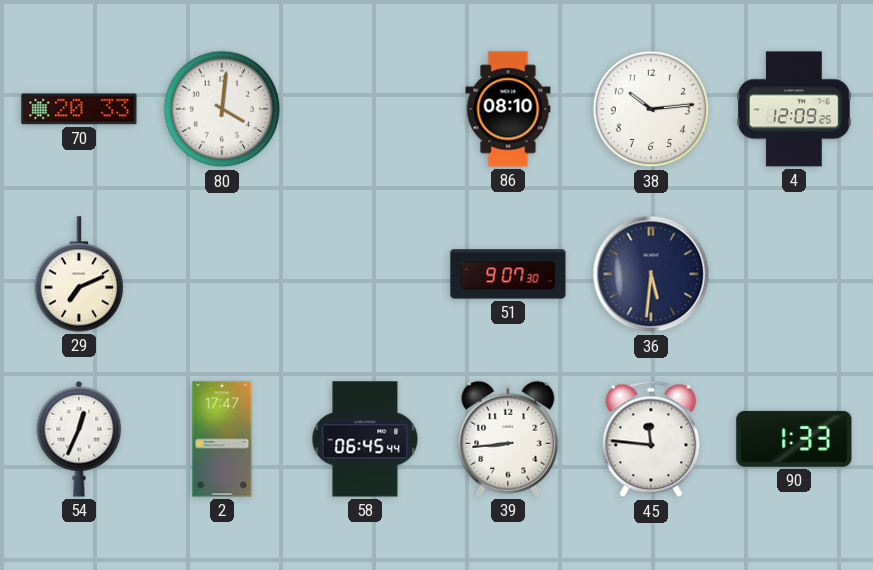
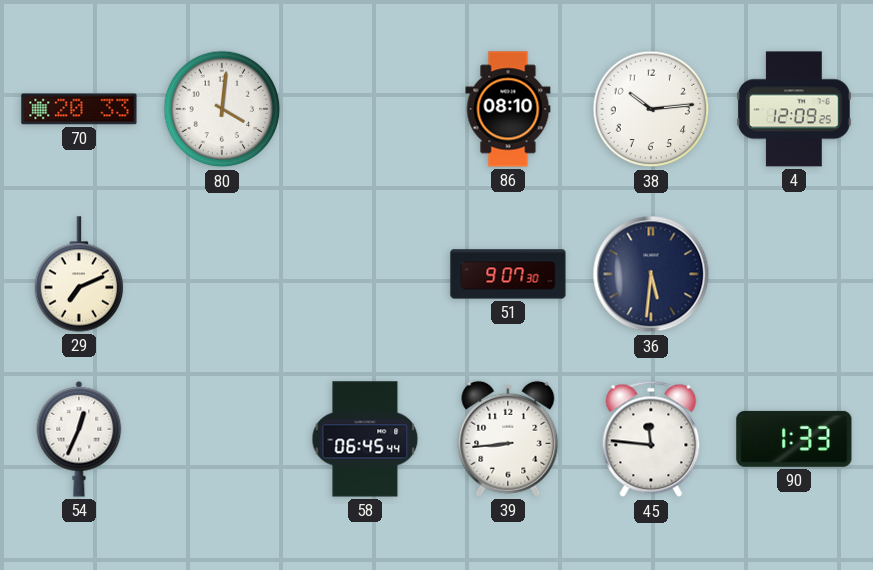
2: 17:47 -> none
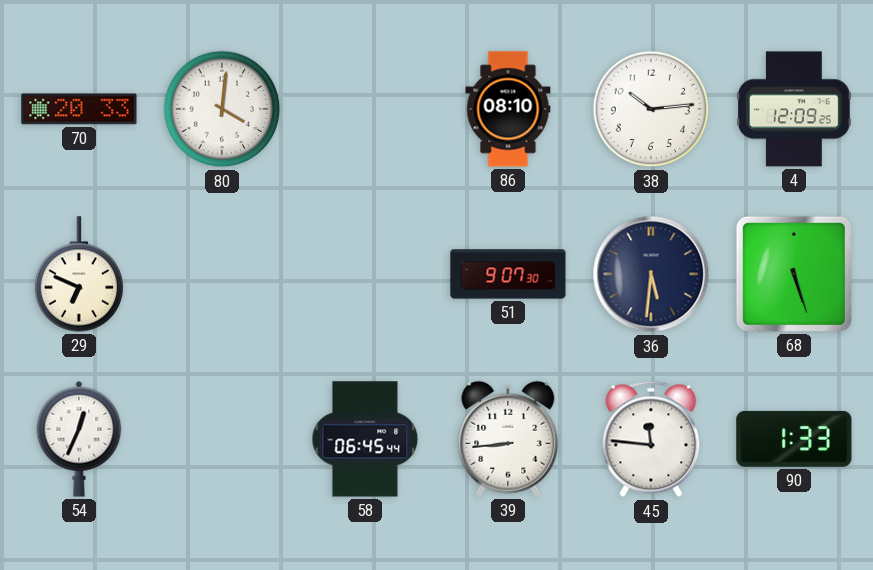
29: 7:11 -> 6:49
68: none -> 5:27
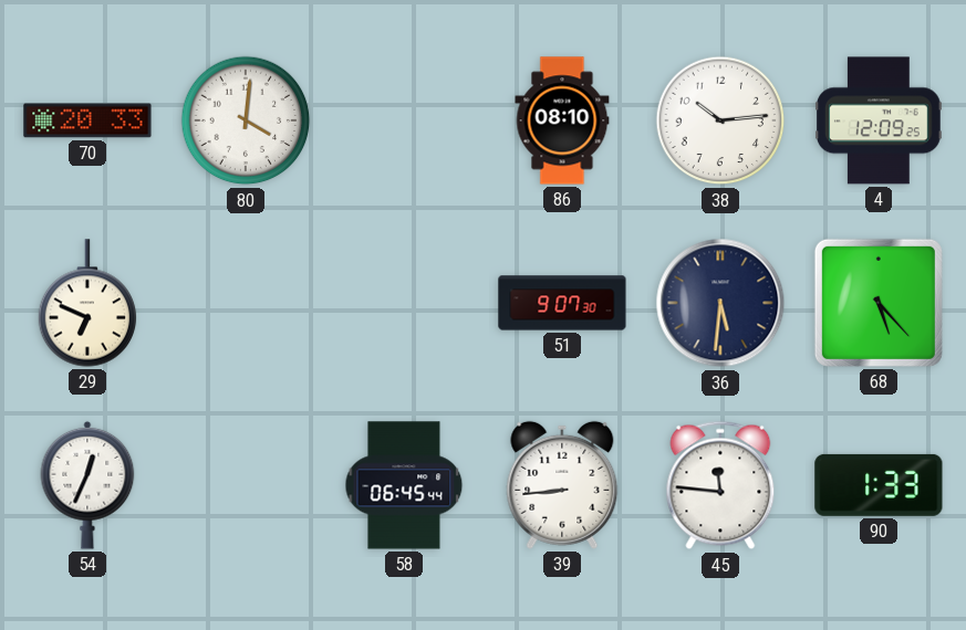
68: 5:27 -> 5:23
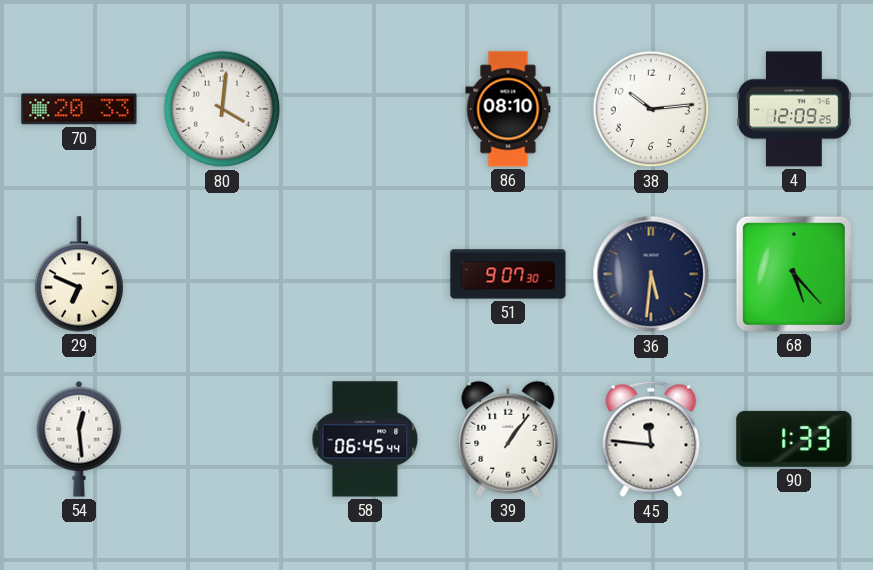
54: 12:34 -> 12:29
39: 8:44 -> 1:06
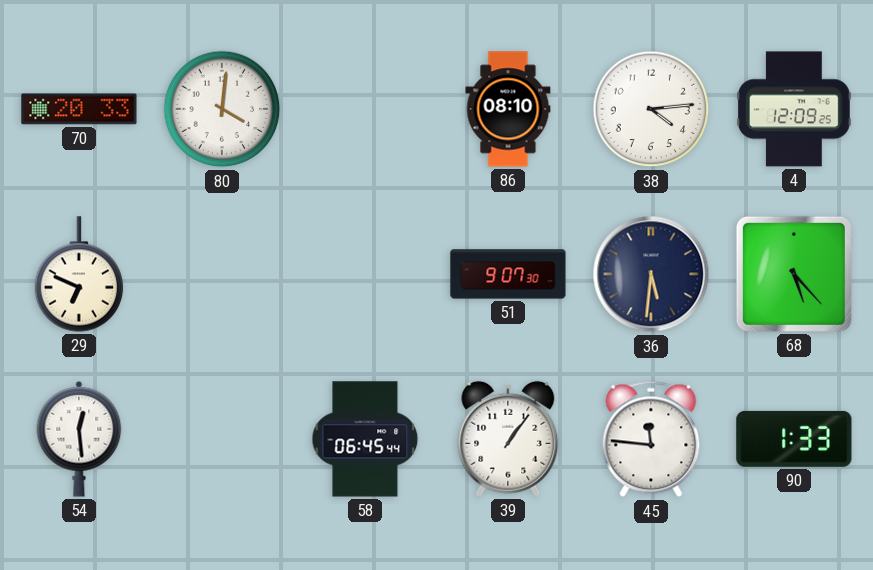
38: 10:14 -> 4:14
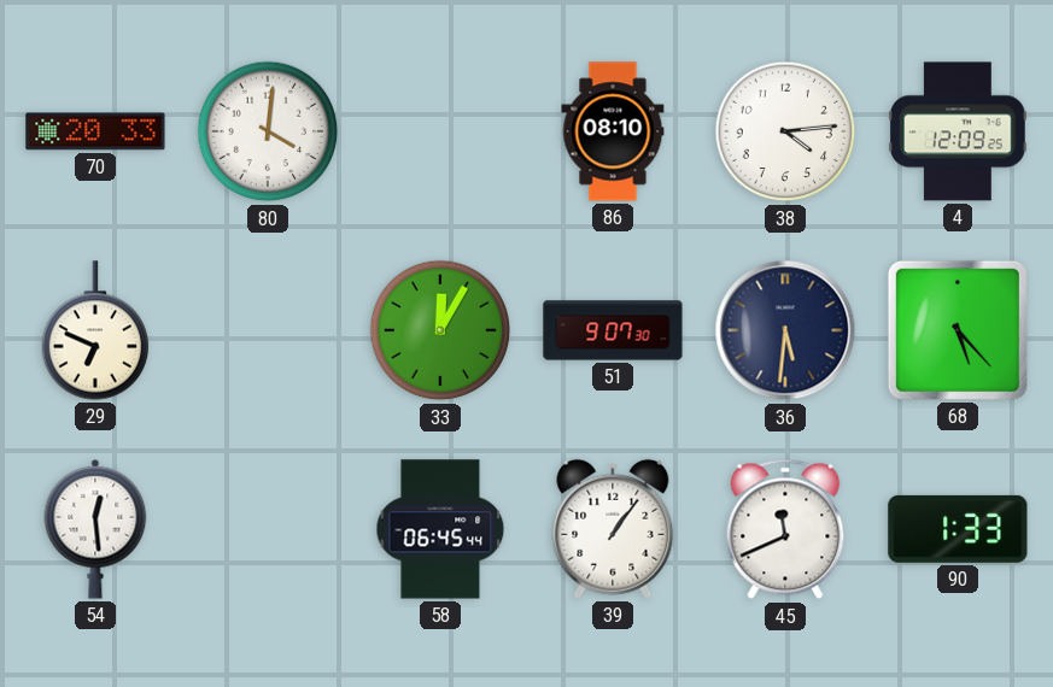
33: none -> 12:05
45: 11:46 -> 11:41
